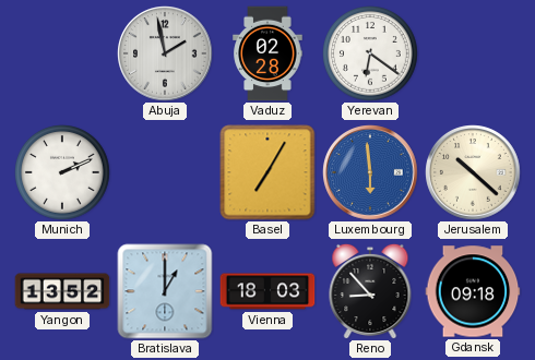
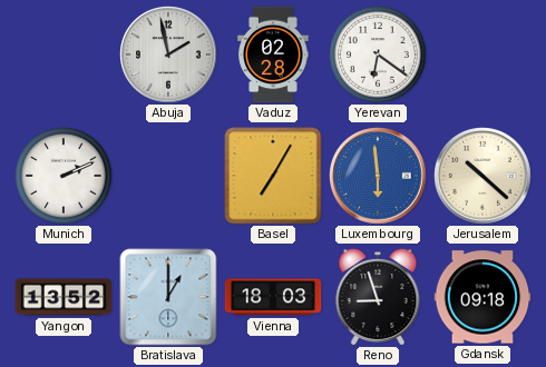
Reno: 8:53 -> 8:57
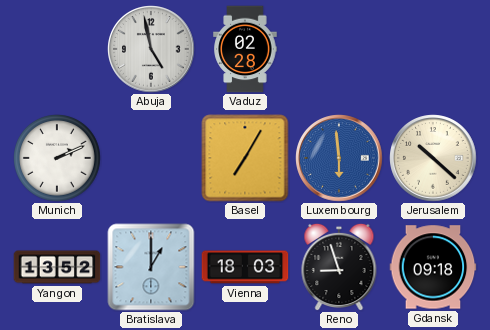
Abuja: 1:58 -> 4:58
Yerevan: 6:21 -> none
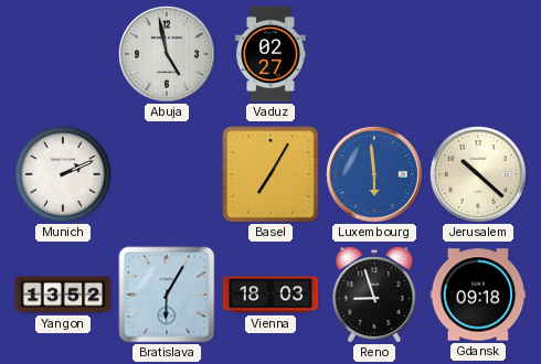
Vaduz: 02:28 -> 02:27
Bratislava: 1:00 -> 6:05
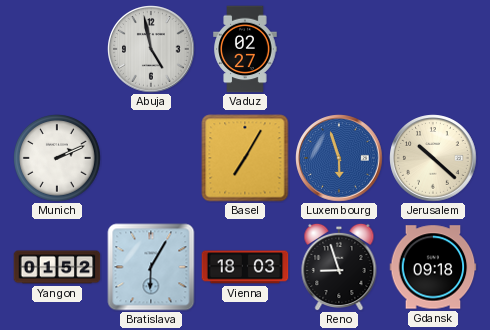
Luxembourg: 5:59 -> 5:57
Yangon: 13:52 -> 01:52
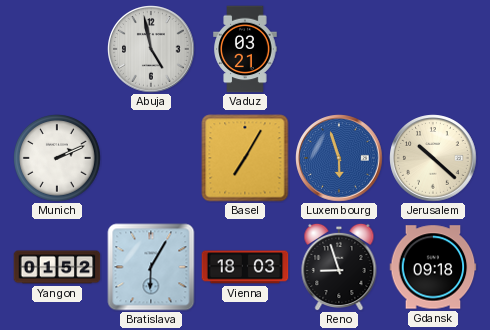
Vaduz: 02:27 -> 03:21
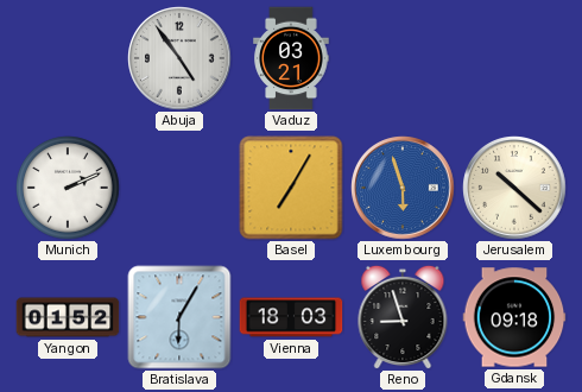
Abuja: 4:58 -> 4:54
